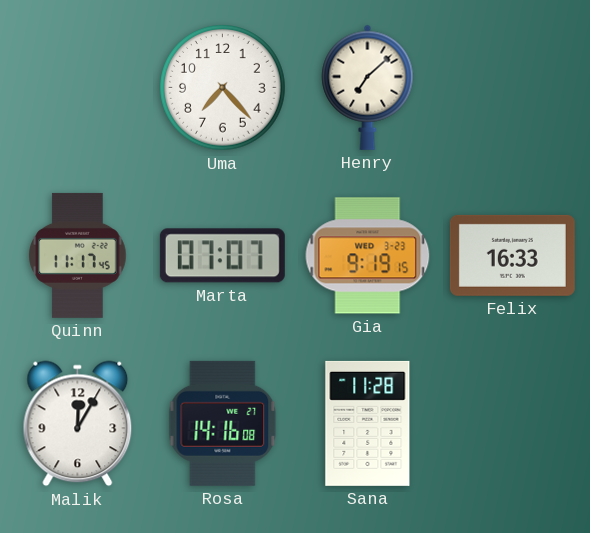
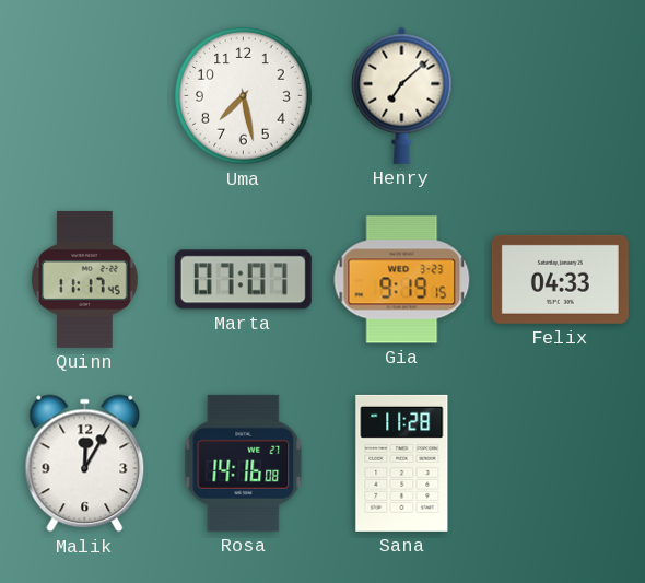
Uma: 7:23 -> 7:28
Felix: 16:33 -> 04:33
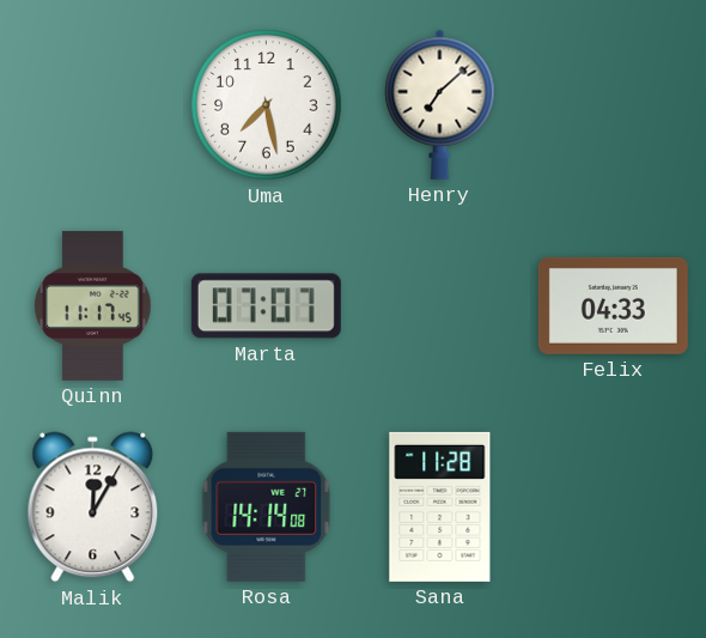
Gia: 9:19 -> none
Rosa: 14:16 -> 14:14
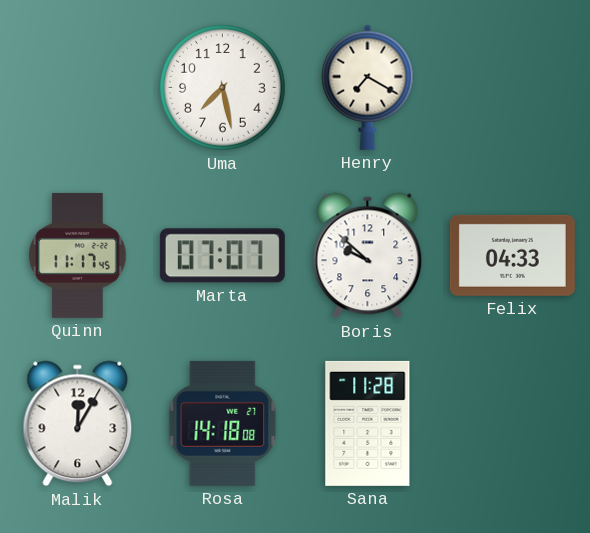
Henry: 7:08 -> 7:20
Boris: none -> 9:52
Rosa: 14:14 -> 14:18
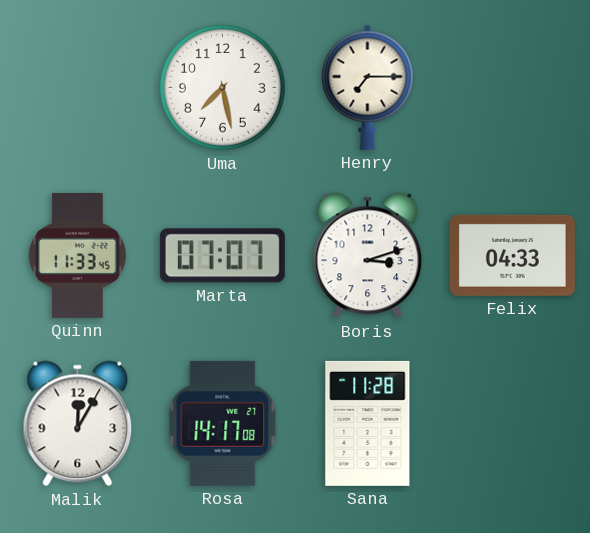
Henry: 7:20 -> 7:15
Quinn: 11:17 -> 11:33
Boris: 9:52 -> 3:12
Rosa: 14:18 -> 14:17
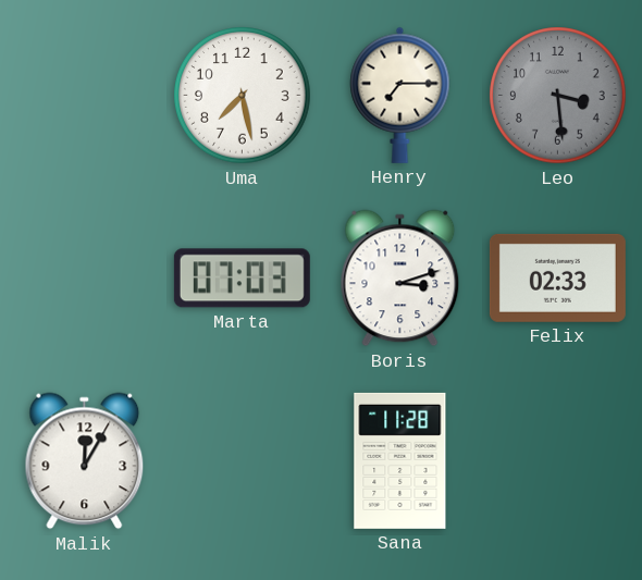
Leo: none -> 3:29
Quinn: 11:33 -> none
Marta: 07:07 -> 07:03
Felix: 04:33 -> 02:33
Rosa: 14:17 -> none
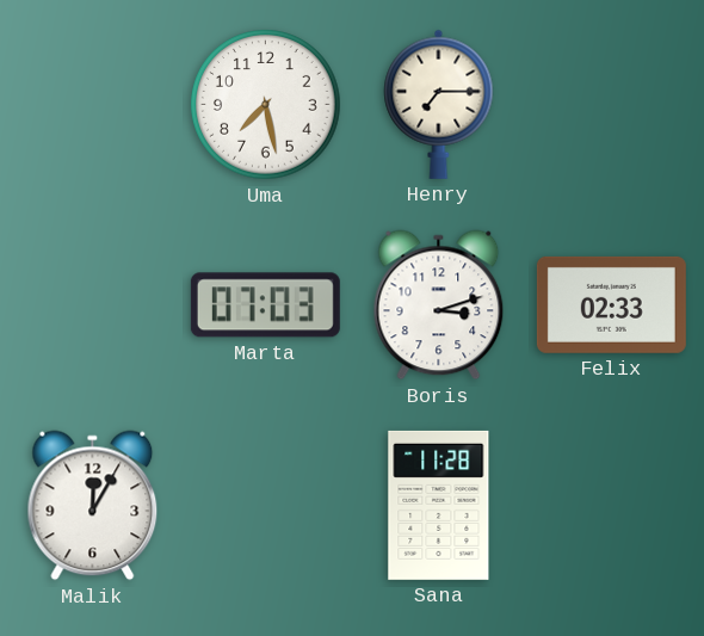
Leo: 3:29 -> none
